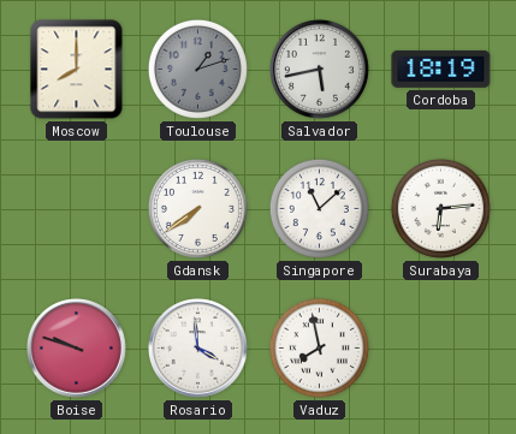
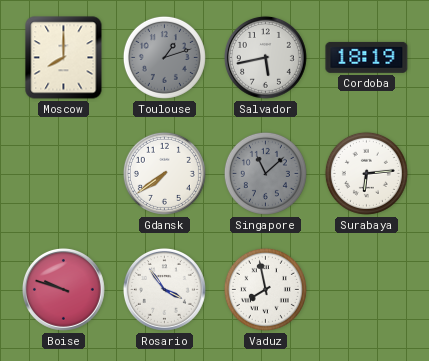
Singapore dial: white -> grey
Rosario: 3:59 -> 3:54
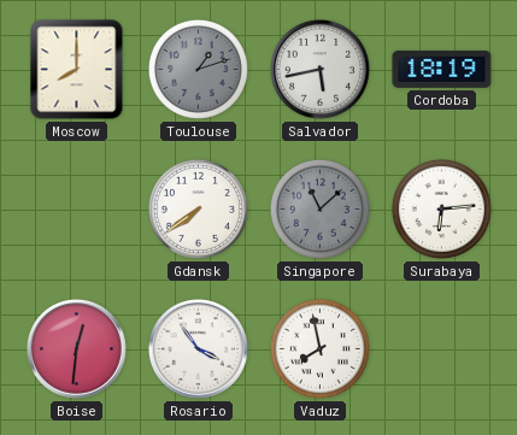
Boise: 9:48 -> 12:31
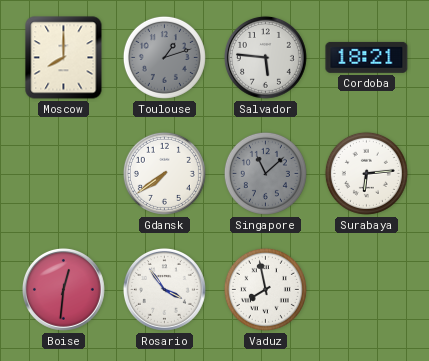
Salvador: 5:43 -> 5:46
Cordoba: 18:19 -> 18:21
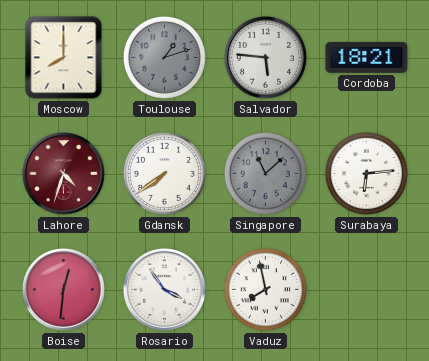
Lahore: none -> 4:33
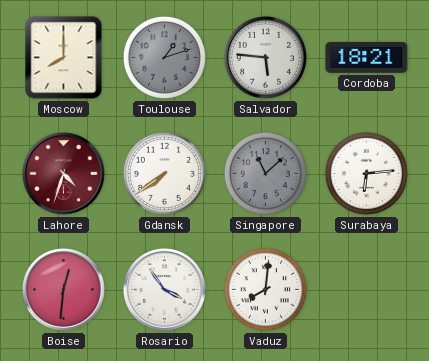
Vaduz: 7:58 -> 8:01
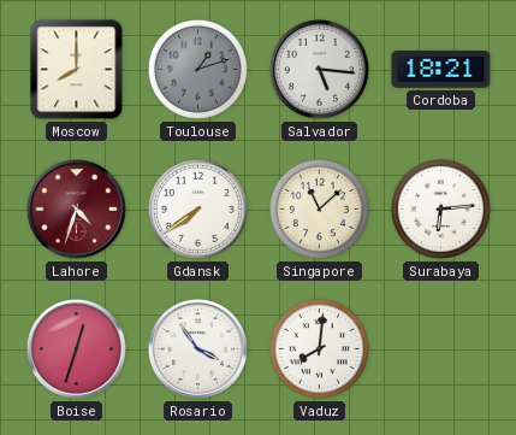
Salvador: 5:46 -> 5:16
Singapore dial: grey -> cream
Boise: 12:31 -> 12:33
